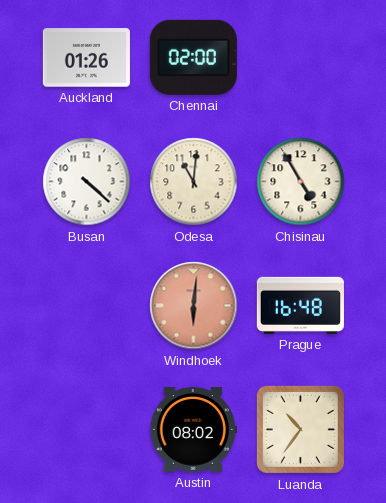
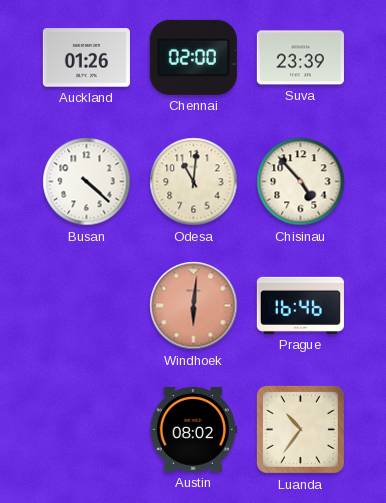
Suva: none -> 23:39
Chisinau: 4:55 -> 4:53
Prague: 16:48 -> 16:46
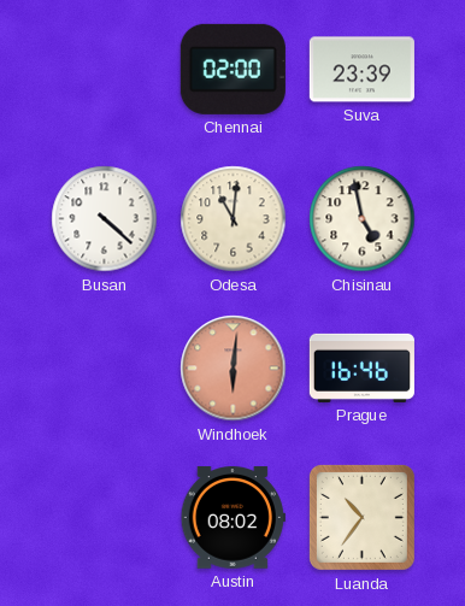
Auckland: 01:26 -> none
Chisinau: 4:53 -> 4:58
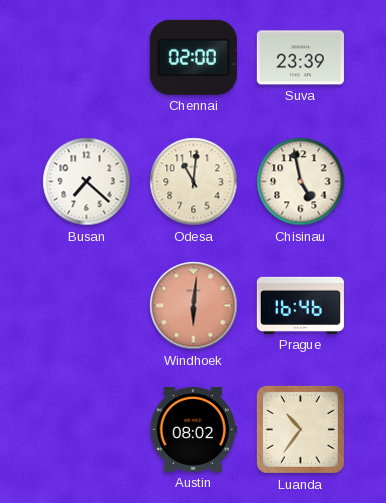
Busan: 4:22 -> 7:22
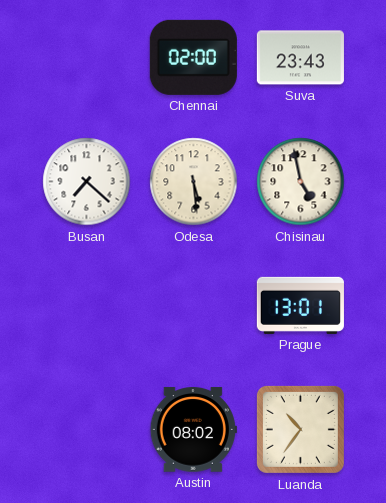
Suva: 23:39 -> 23:43
Odesa: 11:01 -> 5:29
Windhoek: 6:01 -> none
Prague: 16:46 -> 13:01
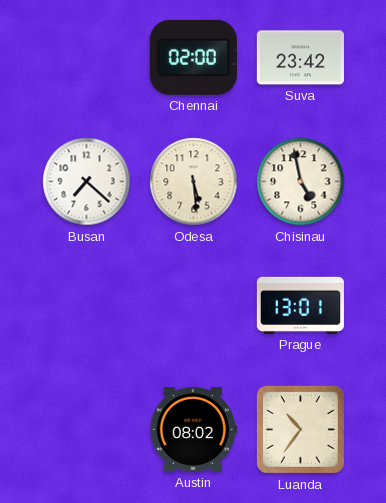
Suva: 23:43 -> 23:42
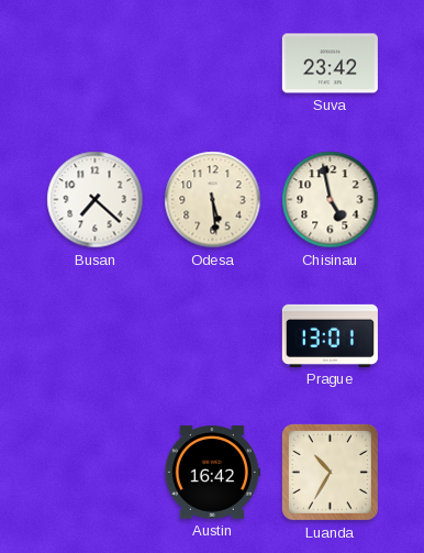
Chennai: 02:00 -> none
Austin: 08:02 -> 16:42
Luanda: 10:36 -> 10:35
